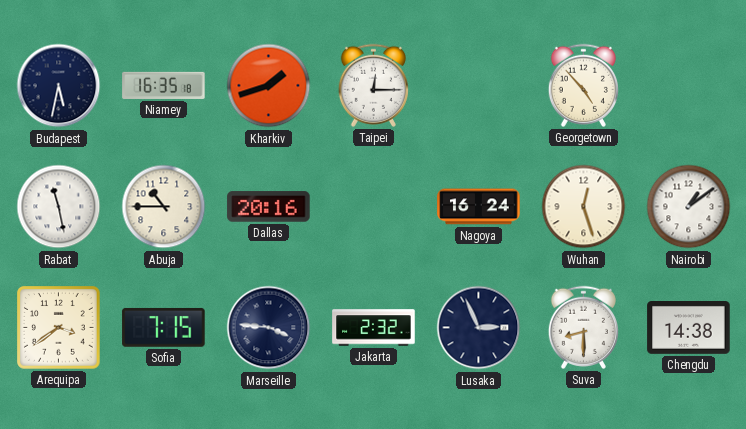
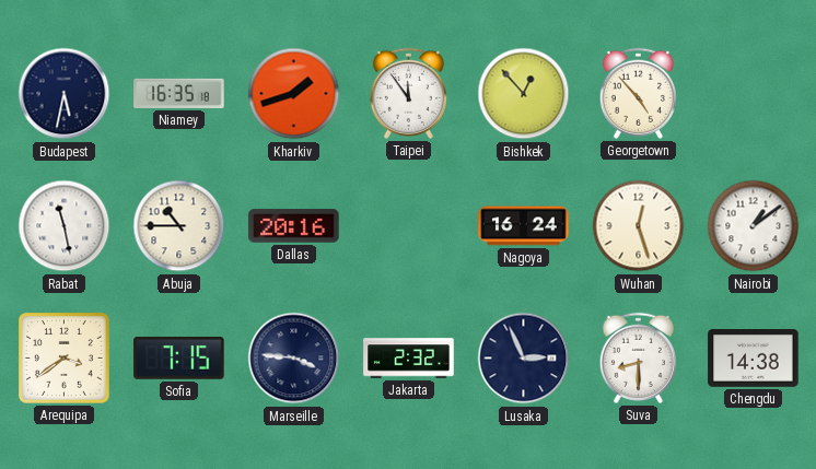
Taipei: 12:15 -> 11:54
Bishkek: none -> 12:53
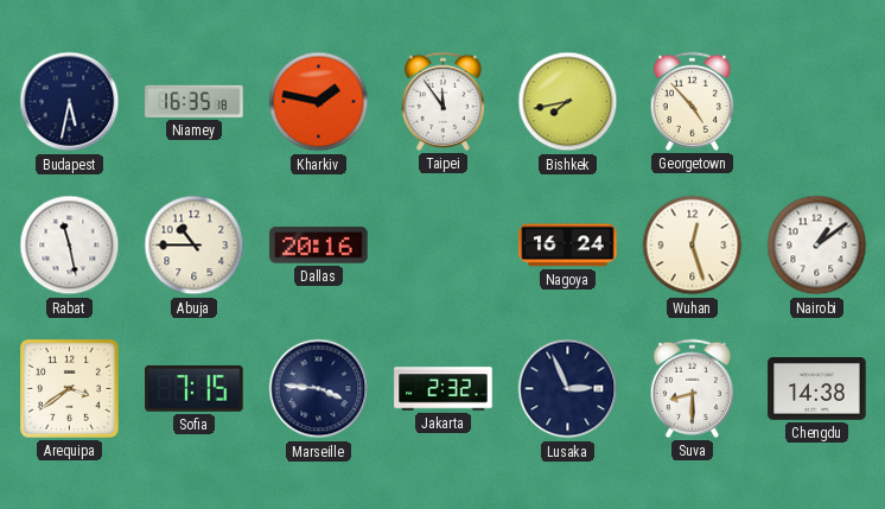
Kharkiv: 1:42 -> 1:47
Bishkek: 12:53 -> 7:43
